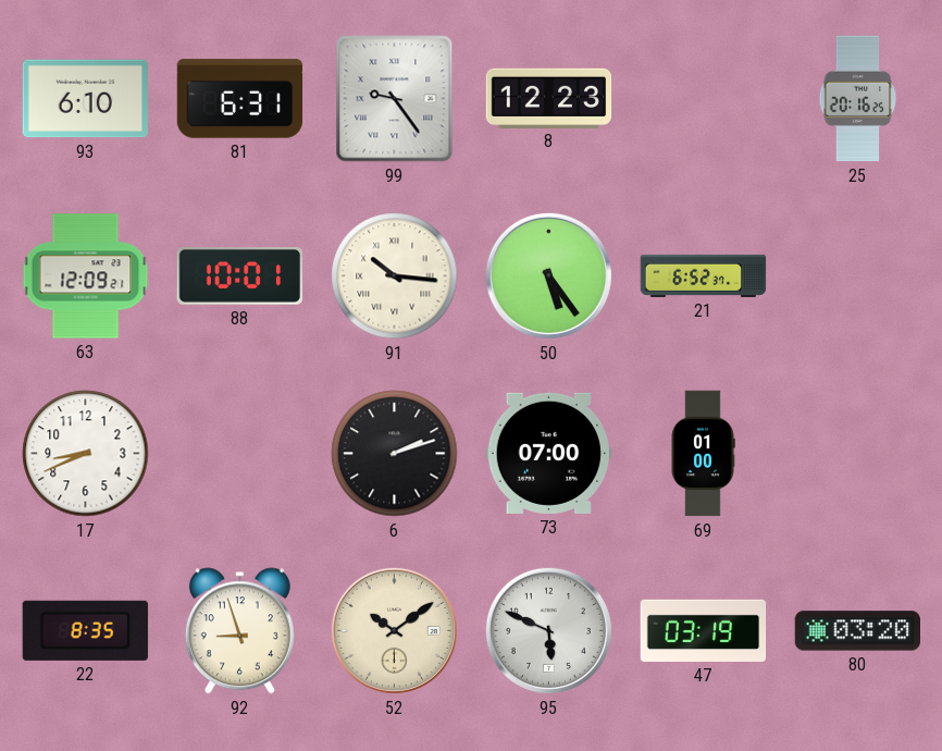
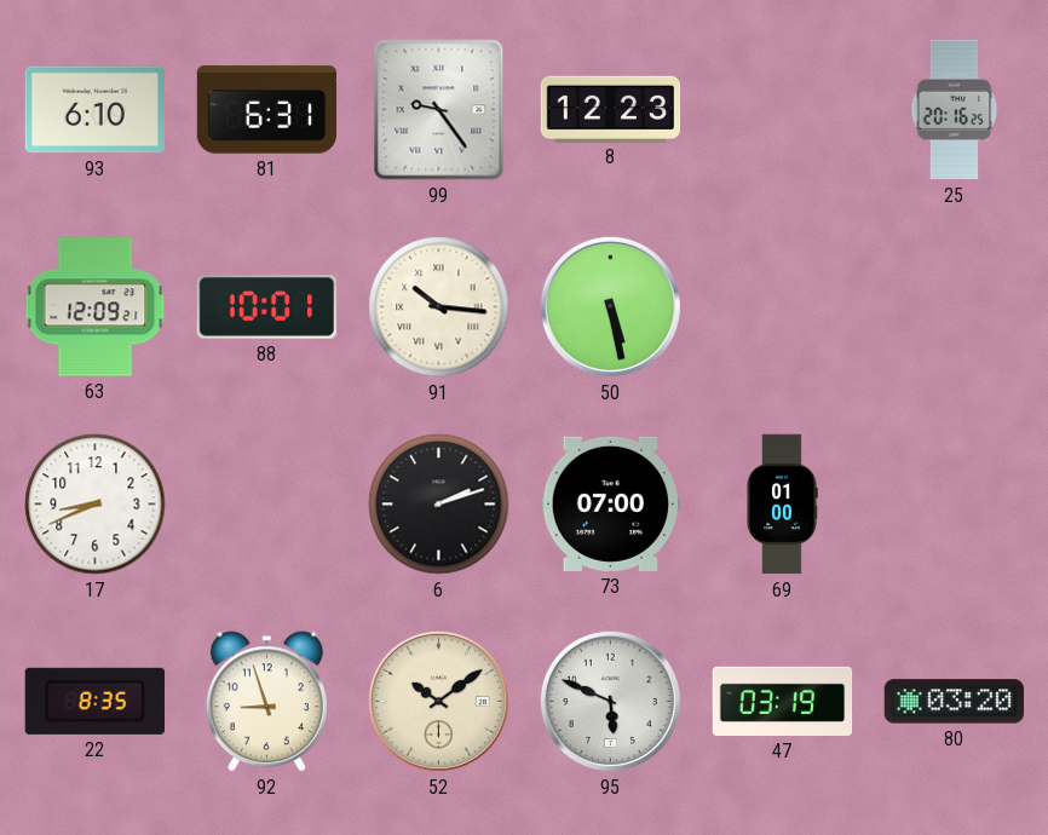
50: 5:24 -> 5:28
21: 6:52 -> none
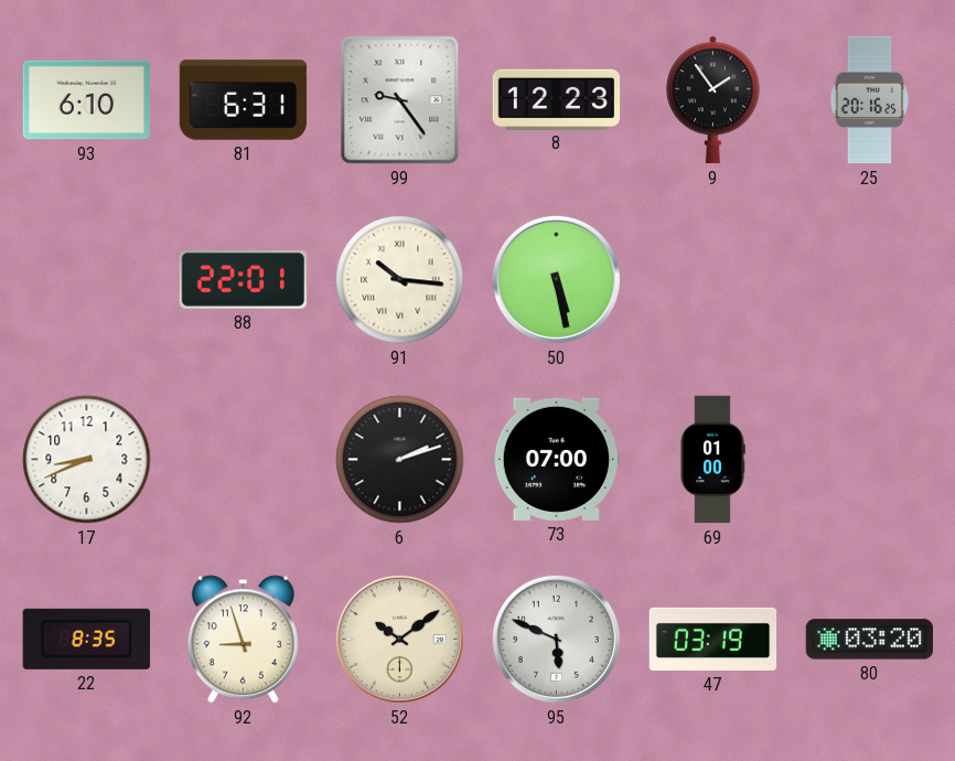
9: none -> 1:54
63: 12:09 -> none
88: 10:01 -> 22:01
